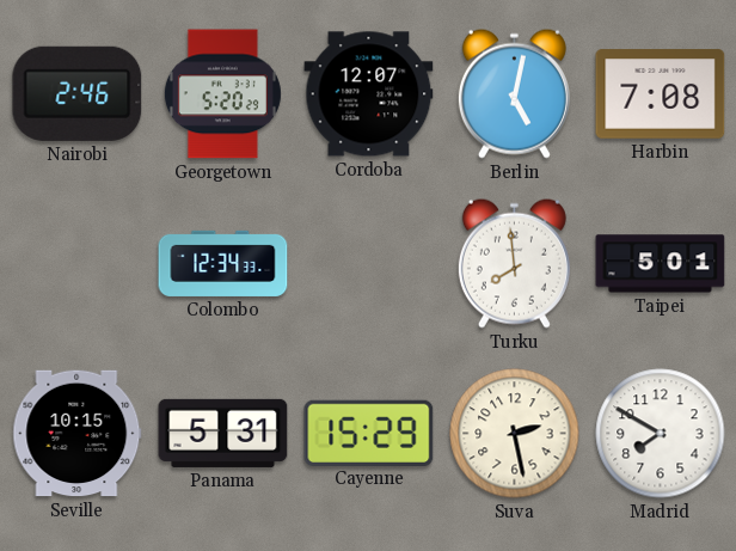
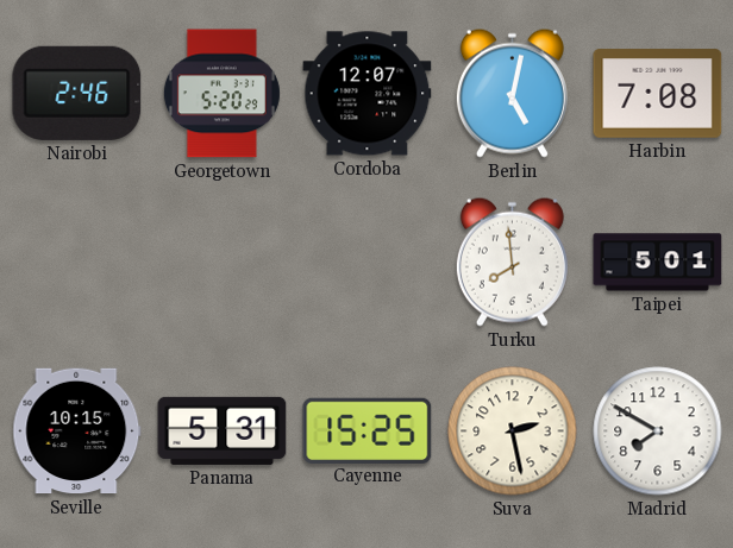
Colombo: 12:34 -> none
Cayenne: 15:29 -> 15:25
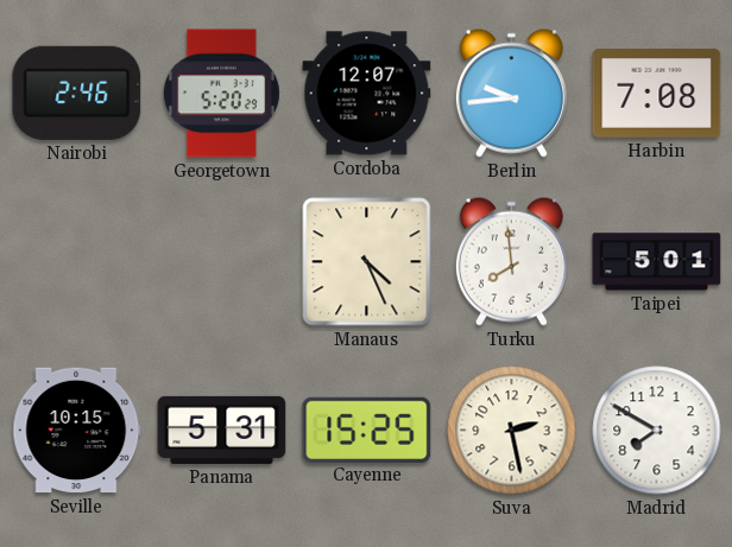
Berlin: 5:02 -> 9:44
Manaus: none -> 4:26
